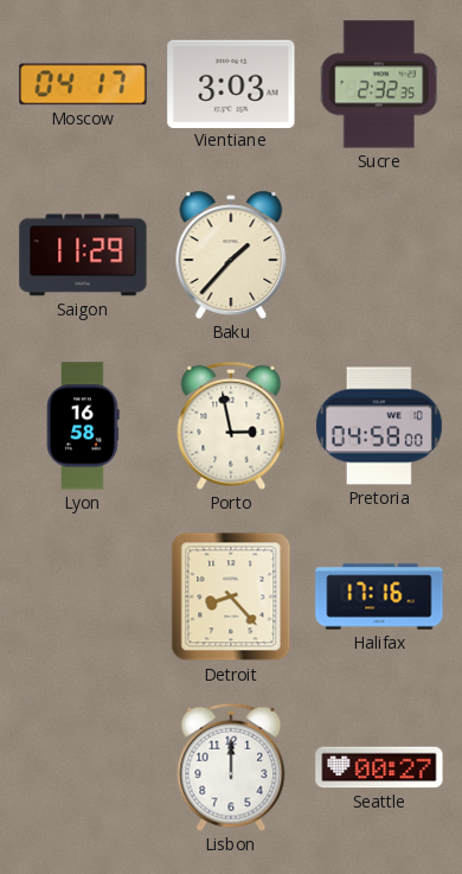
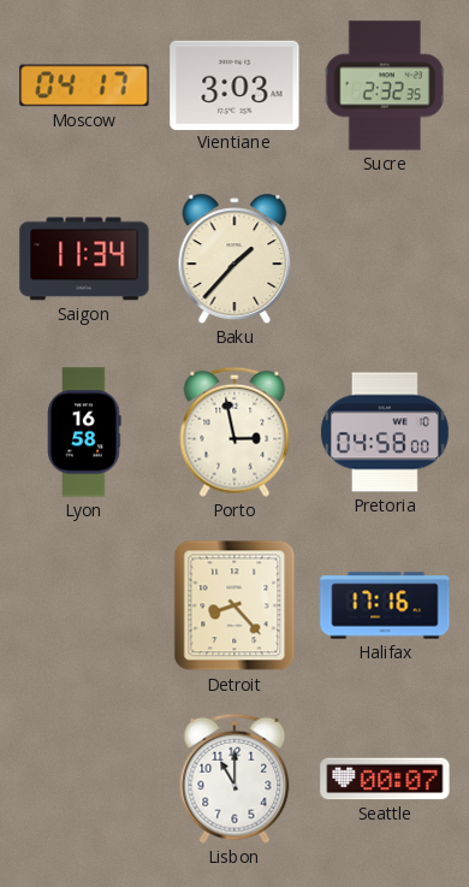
Saigon: 11:29 -> 11:34
Lisbon: 12:00 -> 11:00
Seattle: 00:27 -> 00:07
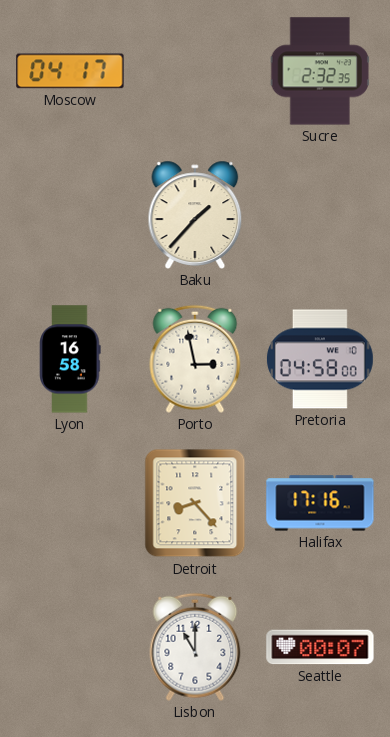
Vientiane: 3:03 -> none
Saigon: 11:34 -> none
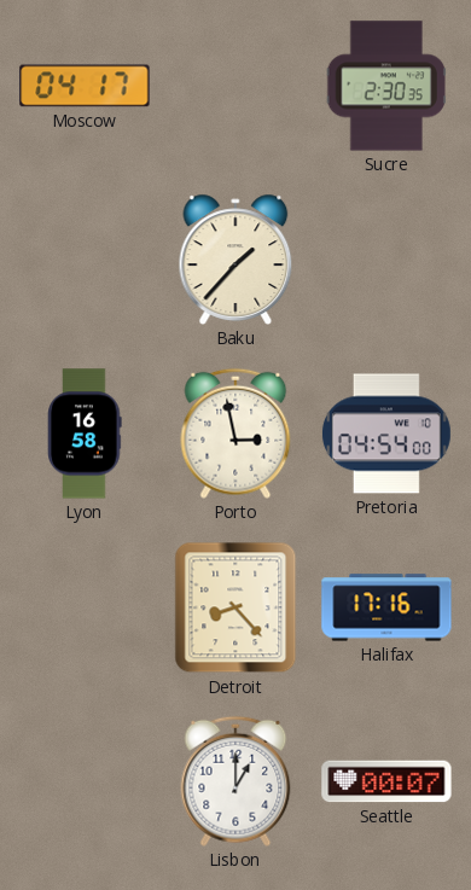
Sucre: 2:32 -> 2:30
Pretoria: 04:58 -> 04:54
Lisbon: 11:00 -> 1:00
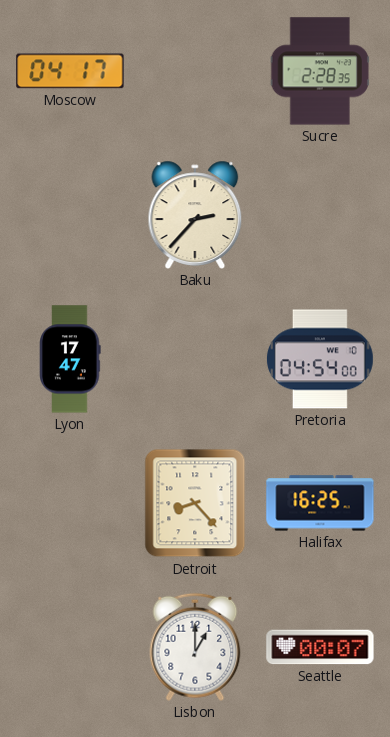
Sucre: 2:30 -> 2:28
Baku: 1:37 -> 2:37
Lyon: 16:58 -> 17:47
Porto: 2:58 -> none
Halifax: 17:16 -> 16:25
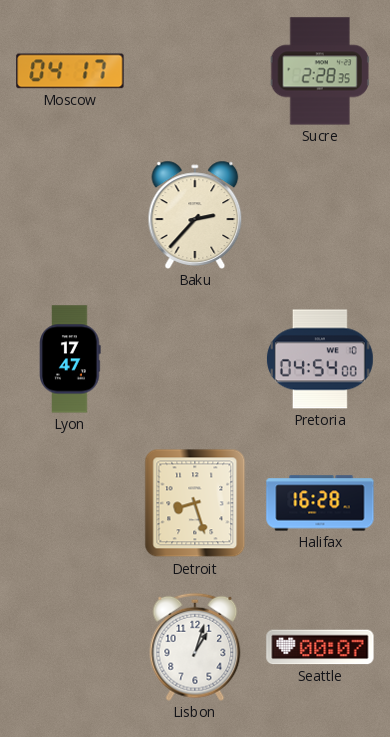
Detroit: 8:23 -> 8:27
Halifax: 16:25 -> 16:28
Lisbon: 1:00 -> 1:03
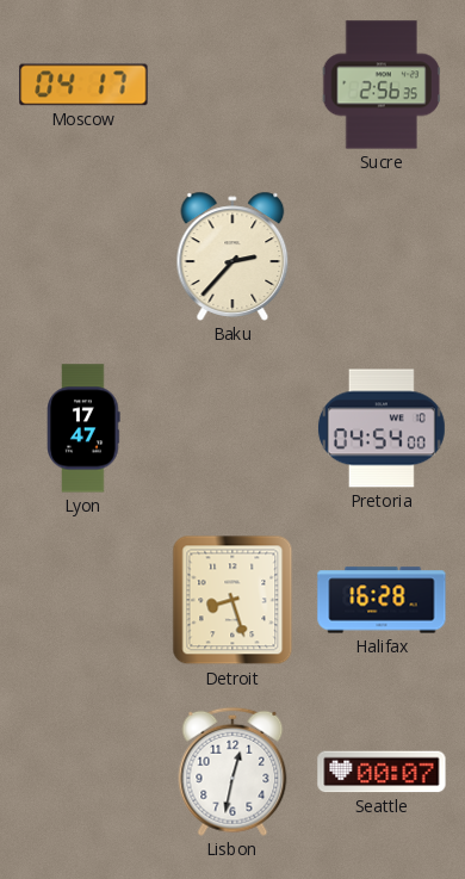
Sucre: 2:28 -> 2:56
Lisbon: 1:03 -> 12:32
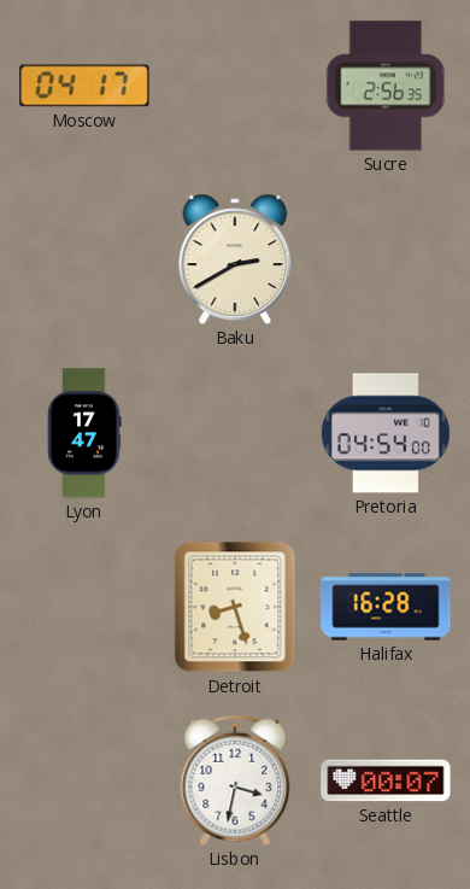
Baku: 2:37 -> 2:40
Lisbon: 12:32 -> 3:32
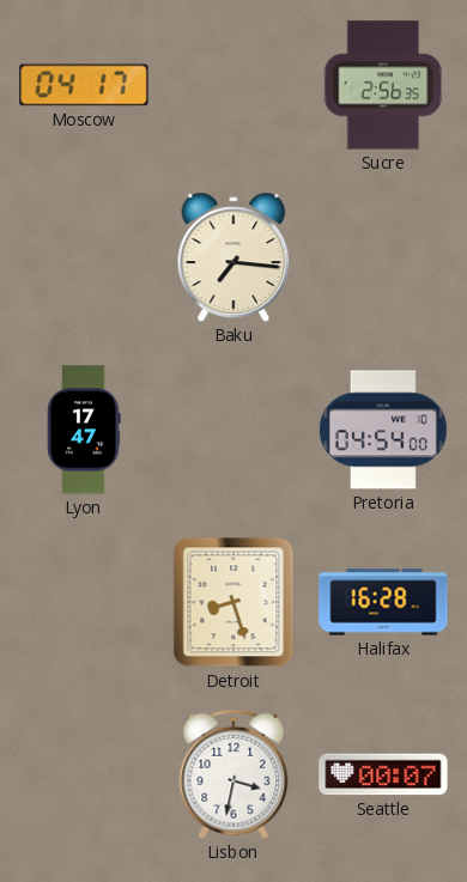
Baku: 2:40 -> 7:16
